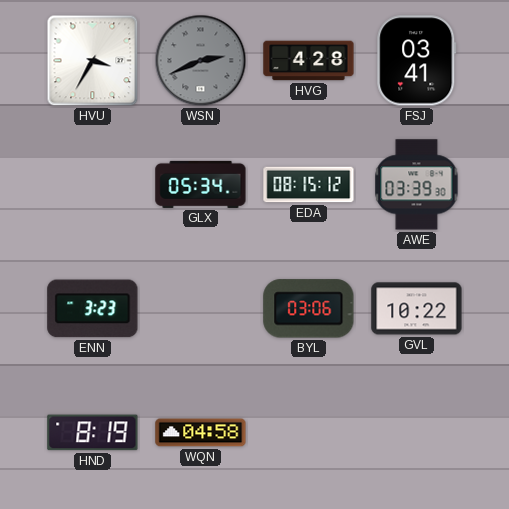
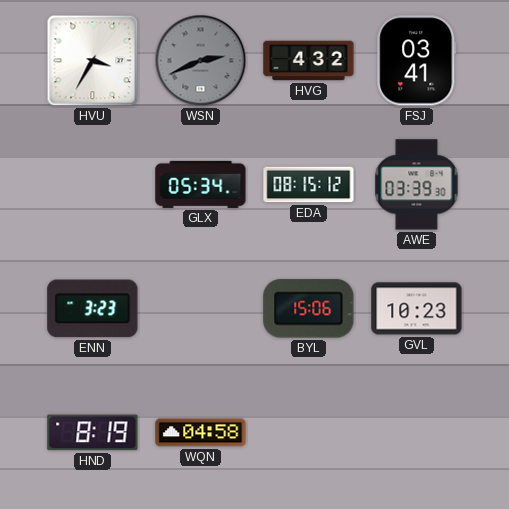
HVG: 4:28 -> 4:32
BYL: 03:06 -> 15:06
GVL: 10:22 -> 10:23
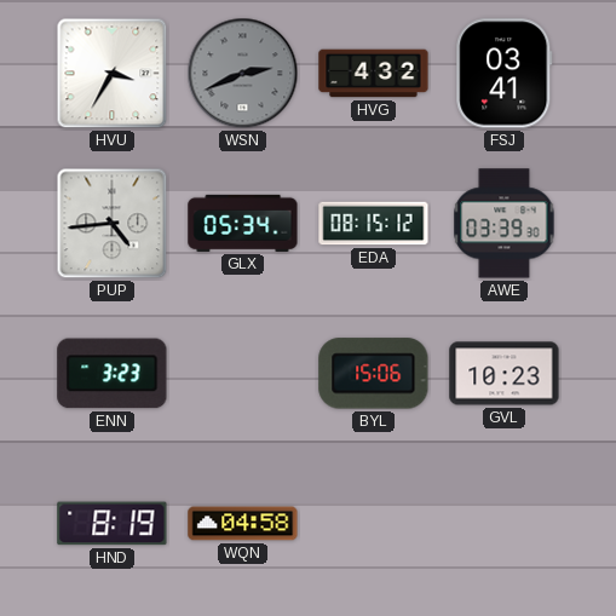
PUP: none -> 4:44
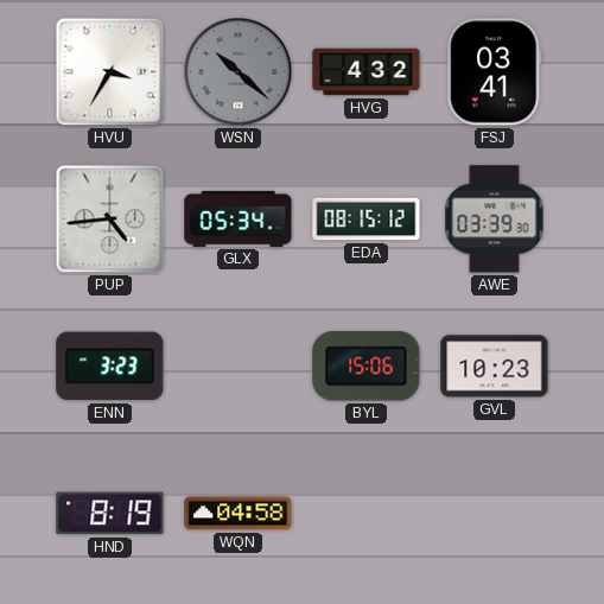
WSN: 2:41 -> 10:22
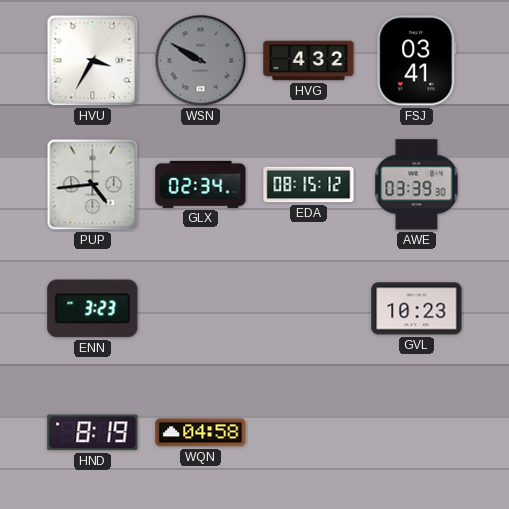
WSN: 10:22 -> 9:50
GLX: 05:34 -> 02:34
BYL: 15:06 -> none
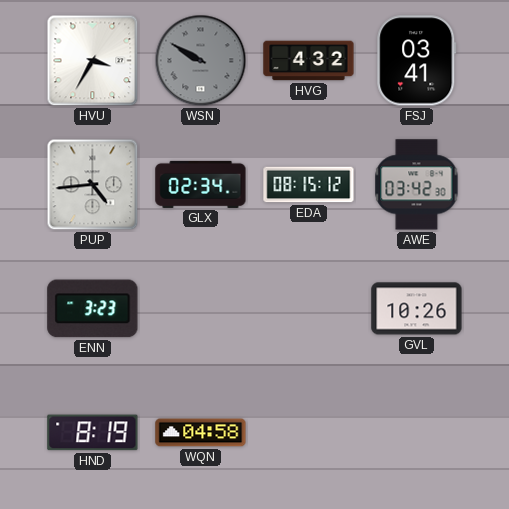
AWE: 03:39 -> 03:42
GVL: 10:23 -> 10:26
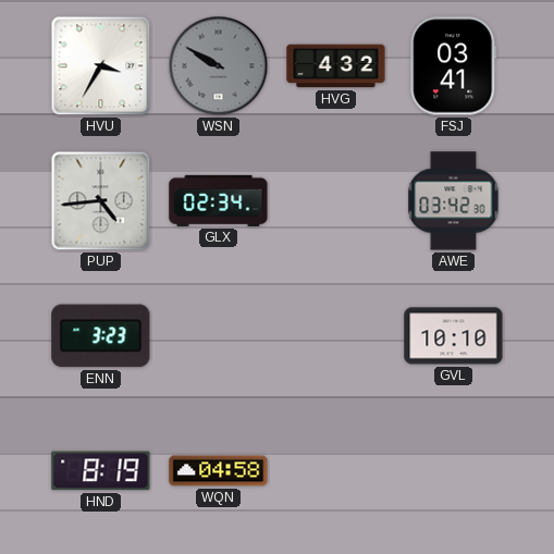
EDA: 08:15 -> none
GVL: 10:26 -> 10:10
